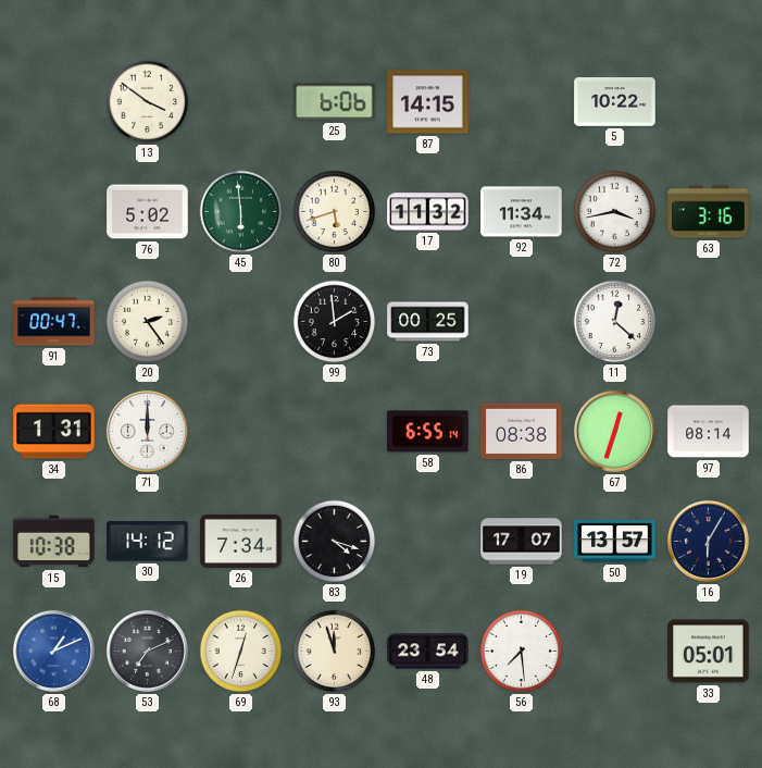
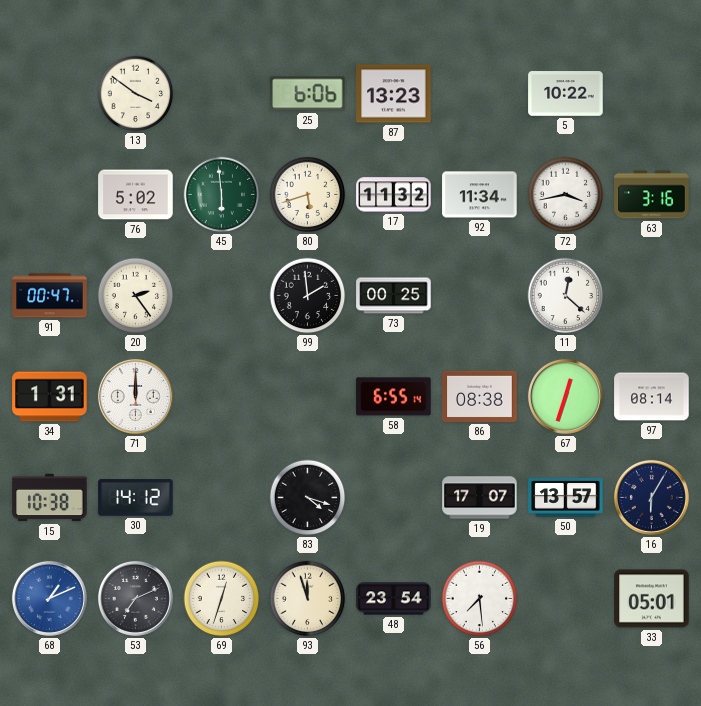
87: 14:15 -> 13:23
26: 7:34 -> none
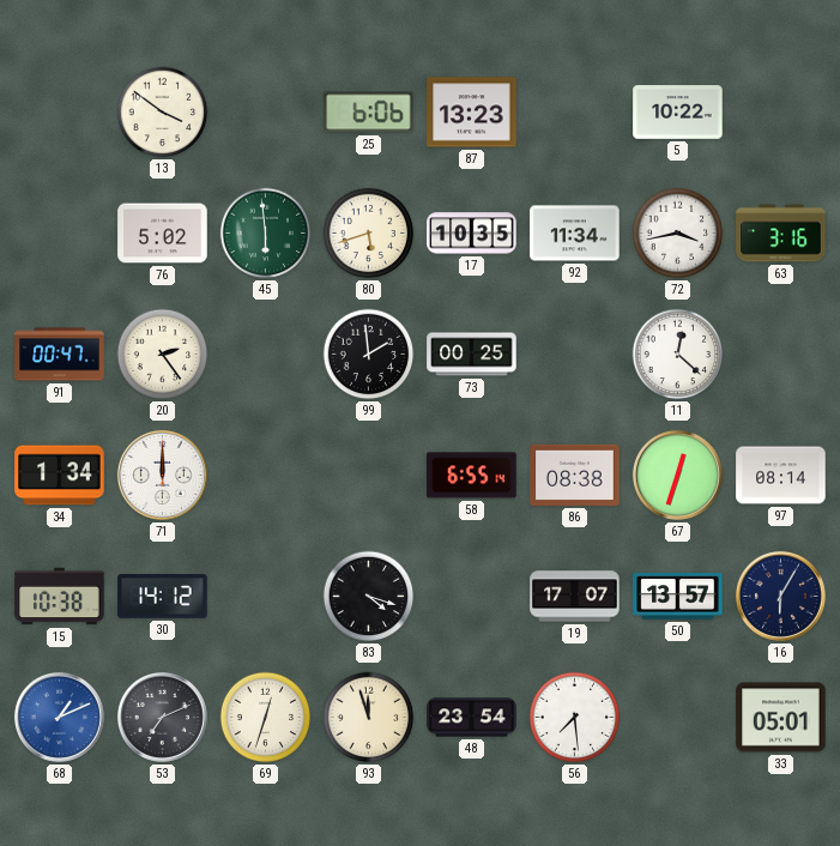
17: 11:32 -> 10:35
34: 1:31 -> 1:34
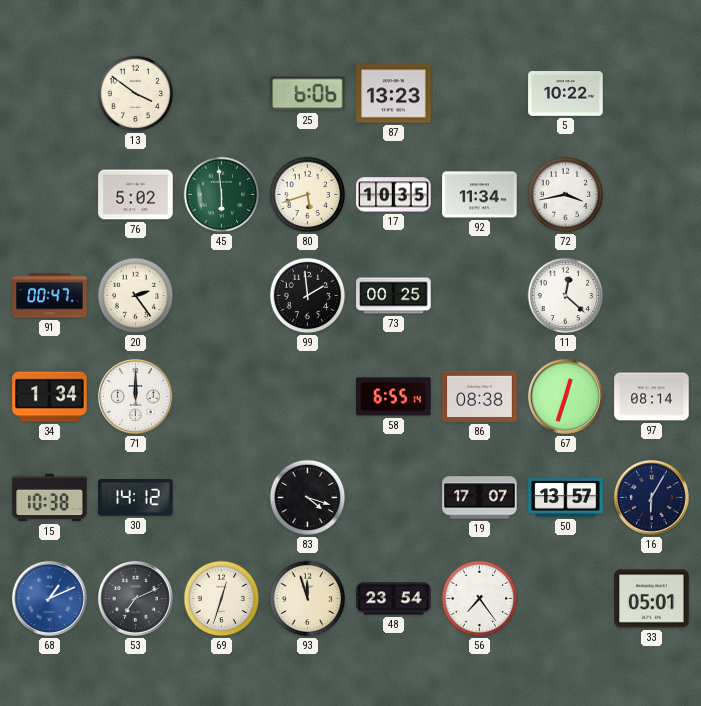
63: 3:16 -> none
56: 7:29 -> 7:24
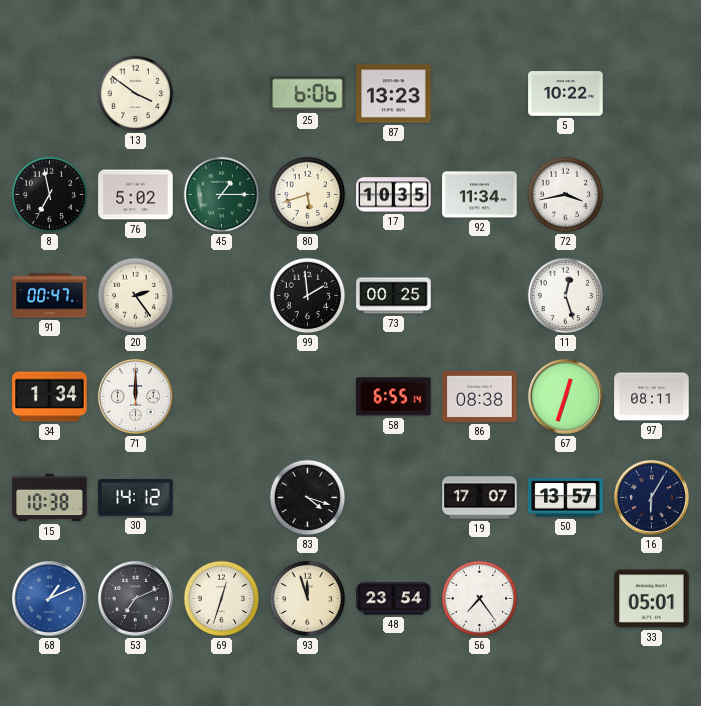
8: none -> 6:58
45: 5:59 -> 1:15
11: 12:22 -> 12:27
97: 08:14 -> 08:11
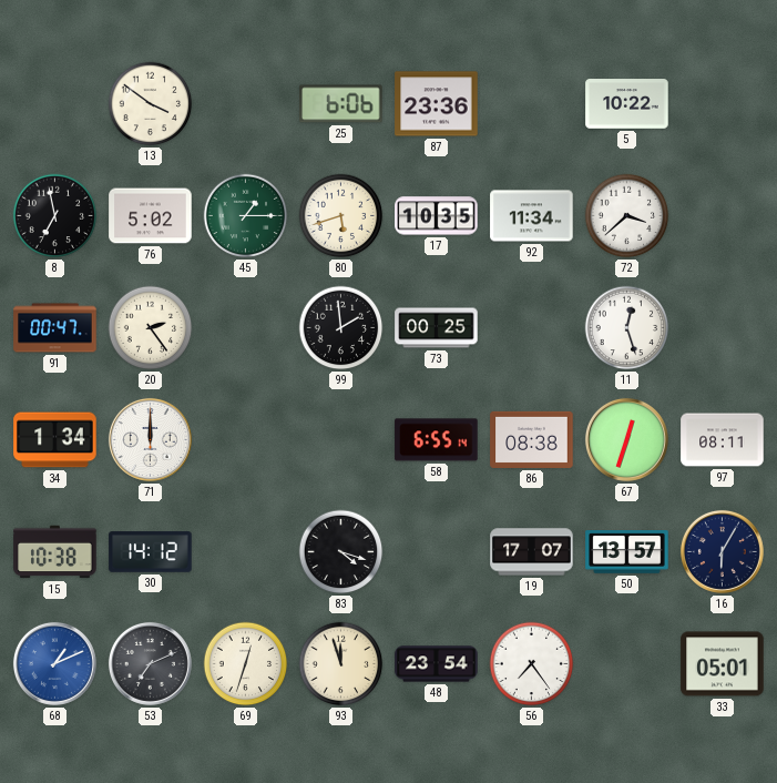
87: 13:23 -> 23:36
72: 3:43 -> 3:38
